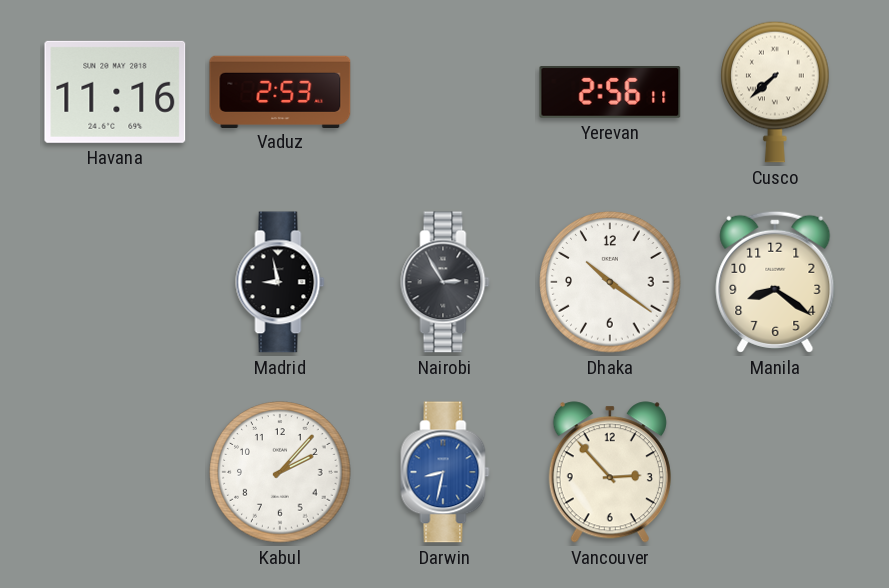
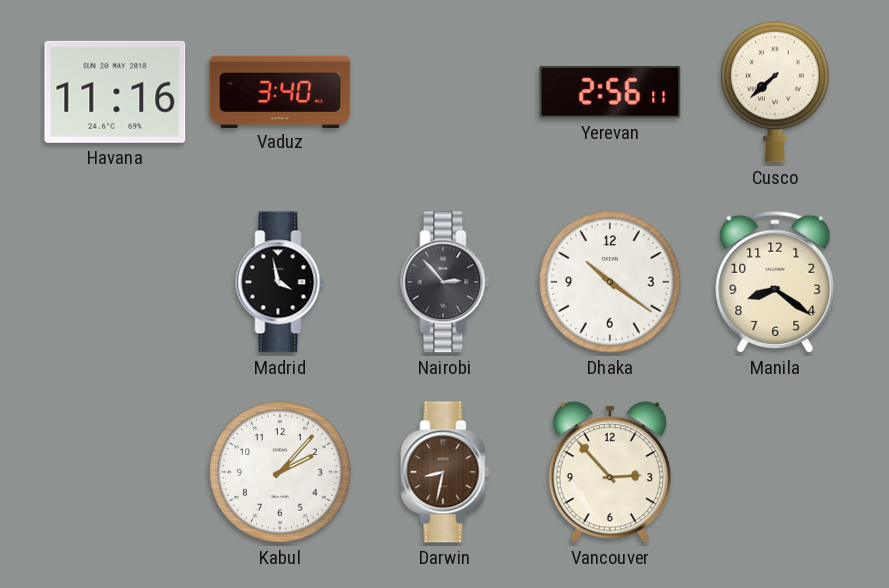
Vaduz: 2:53 -> 3:40
Madrid: 8:58 -> 3:58
Nairobi: 2:55 -> 2:53
Darwin dial: blue -> brown
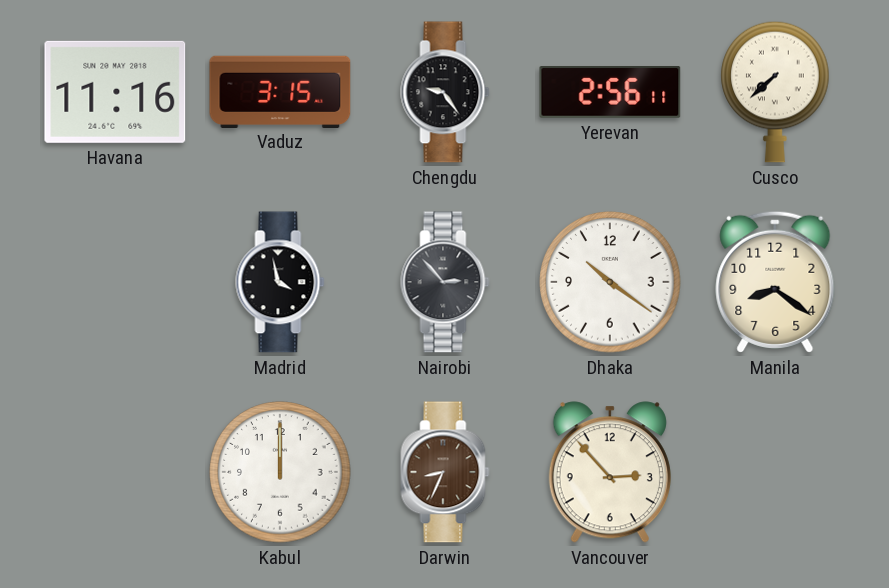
Vaduz: 3:40 -> 3:15
Chengdu: none -> 9:24
Kabul: 2:07 -> 12:00
Darwin: 8:32 -> 8:34
